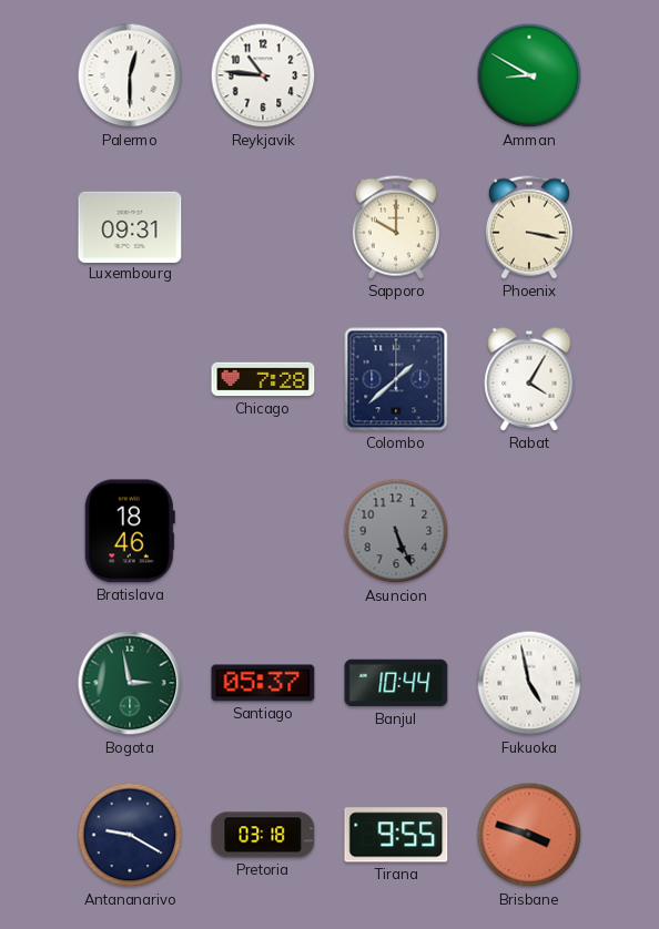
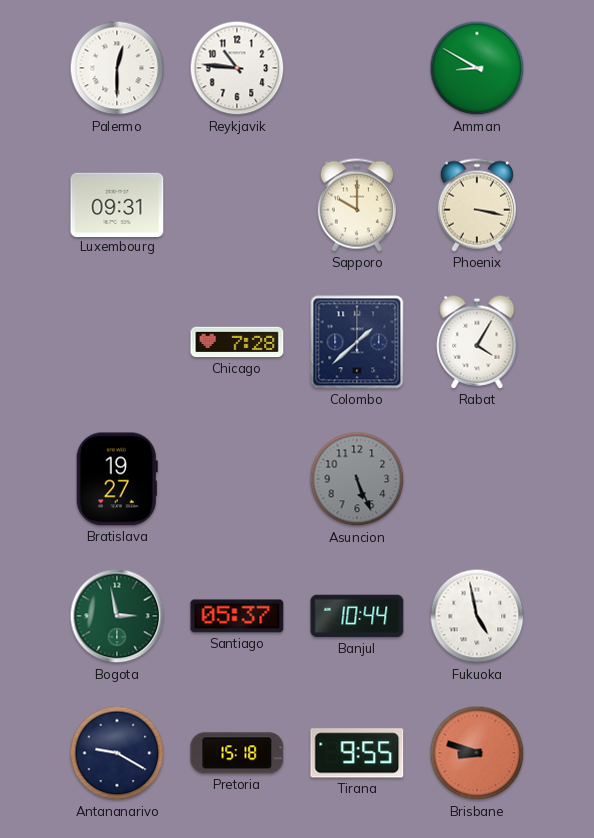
Bratislava: 18:46 -> 19:27
Pretoria: 03:18 -> 15:18
Brisbane: 3:48 -> 8:48
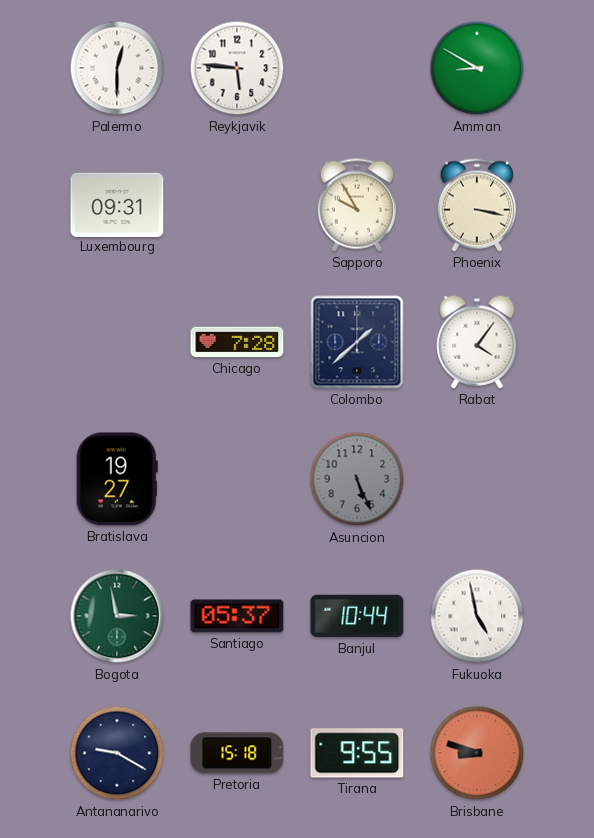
Reykjavik: 10:46 -> 5:46
Sapporo: 10:00 -> 9:55
Rabat: 4:05 -> 4:06
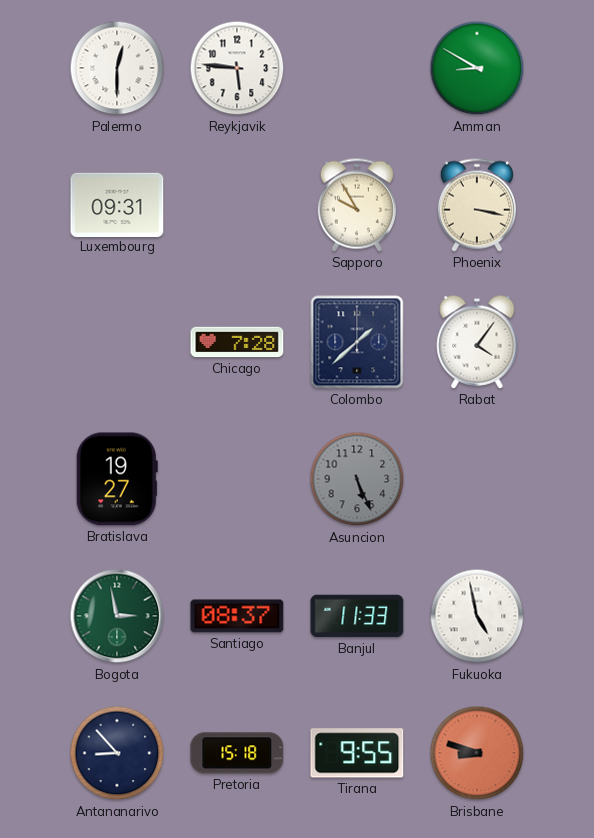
Santiago: 05:37 -> 08:37
Banjul: 10:44 -> 11:33
Antananarivo: 9:20 -> 8:53
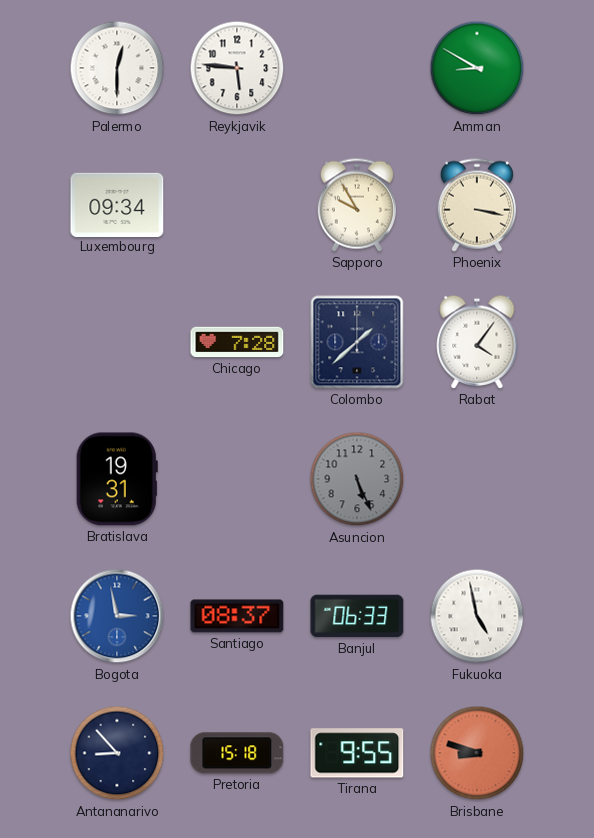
Luxembourg: 09:31 -> 09:34
Bratislava: 19:27 -> 19:31
Bogota dial: green -> blue
Banjul: 11:33 -> 06:33
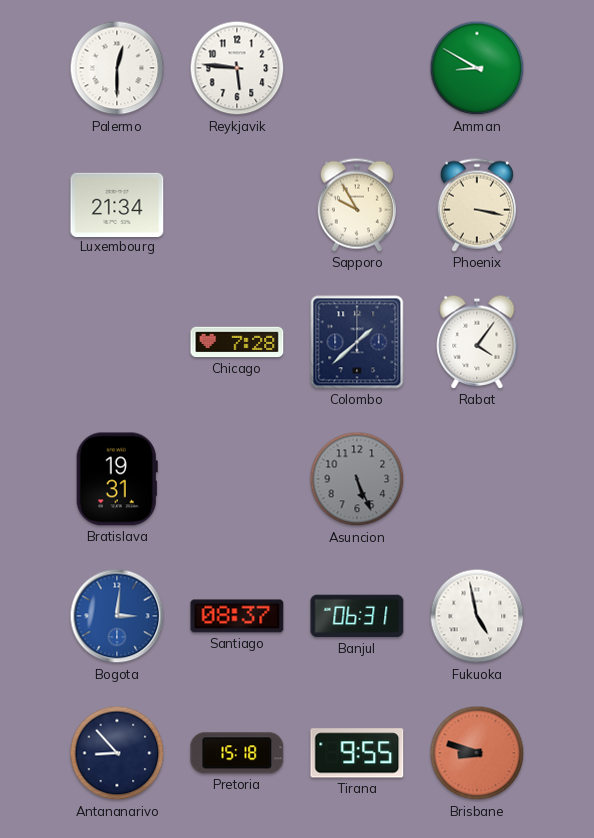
Luxembourg: 09:34 -> 21:34
Bogota: 2:58 -> 3:01
Banjul: 06:33 -> 06:31
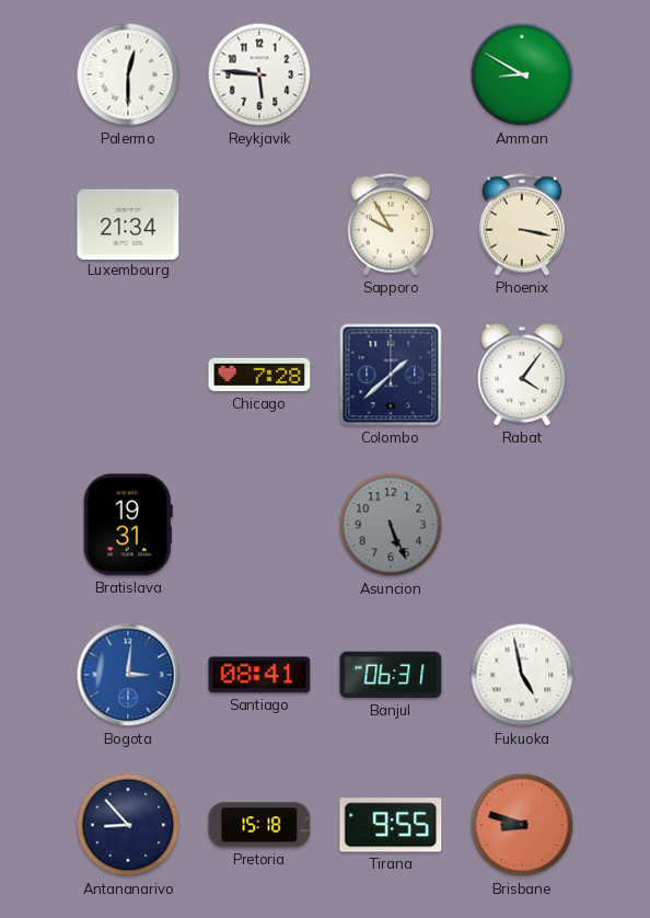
Santiago: 08:37 -> 08:41
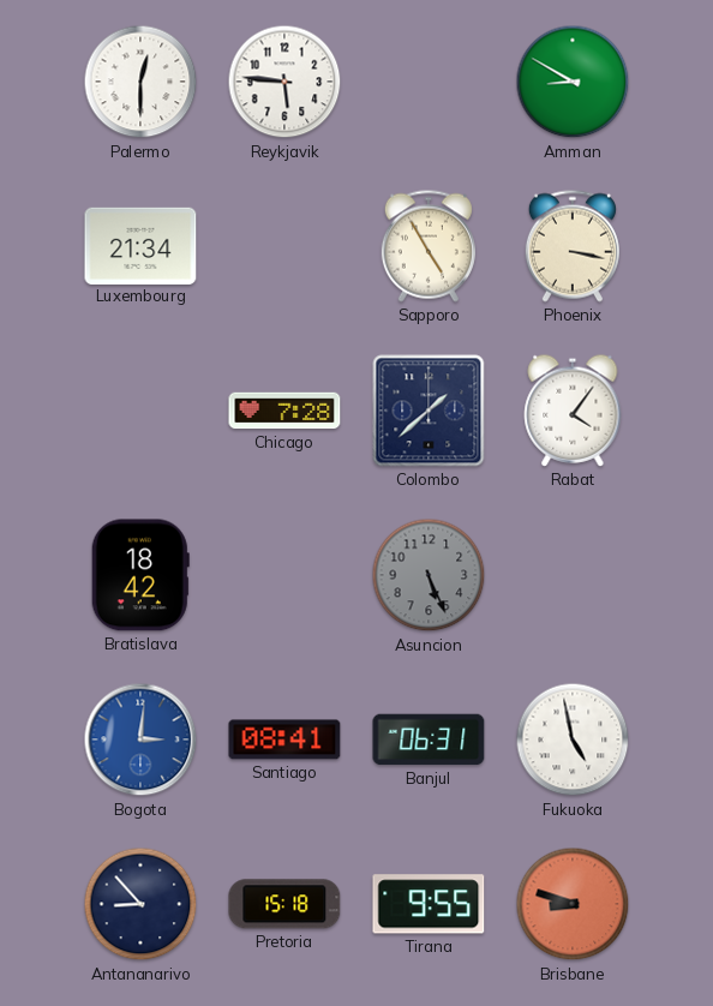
Sapporo: 9:55 -> 4:55
Bratislava: 19:31 -> 18:42
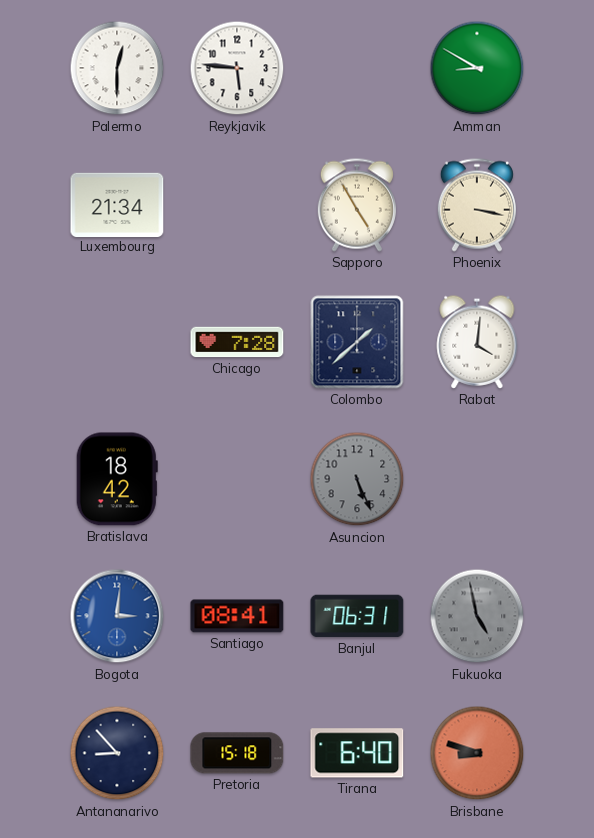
Rabat: 4:06 -> 4:01
Fukuoka dial: white -> grey
Tirana: 9:55 -> 6:40
